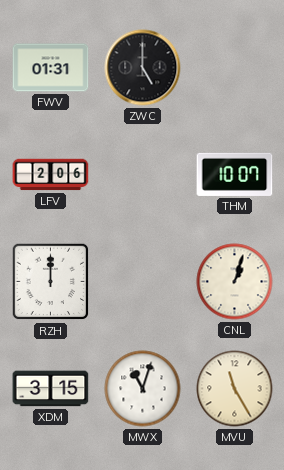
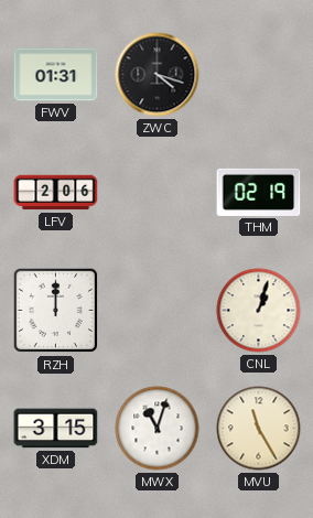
ZWC: 5:00 -> 4:18
THM: 10:07 -> 02:19
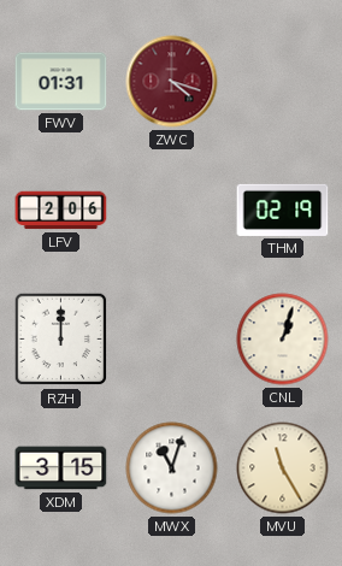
ZWC dial: black -> burgundy
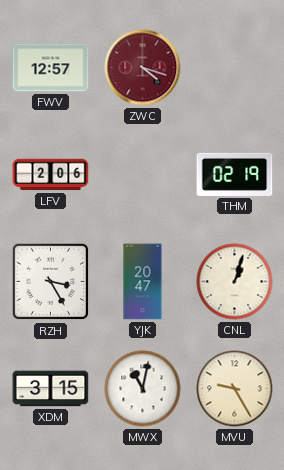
FWV: 01:31 -> 12:57
RZH: 12:00 -> 3:25
YJK: none -> 20:47
MWX: 11:03 -> 11:02
MVU: 11:25 -> 9:25
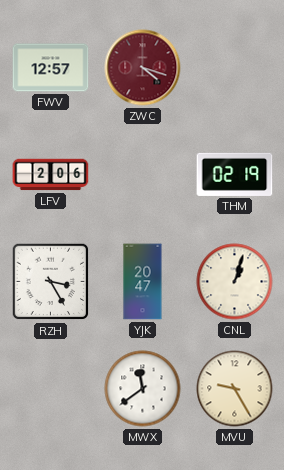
XDM: 3:15 -> none
MWX: 11:02 -> 11:39
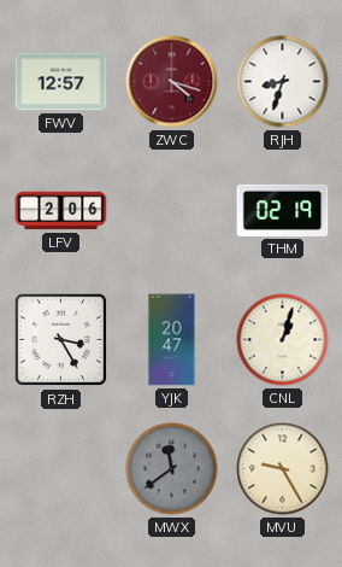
RJH: none -> 8:33
MWX dial: white -> grey
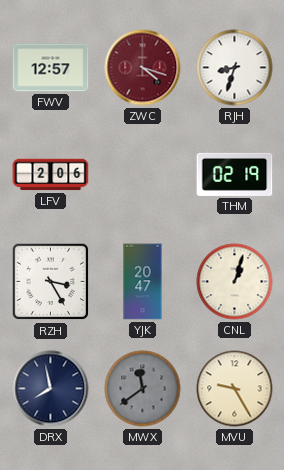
DRX: none -> 7:58
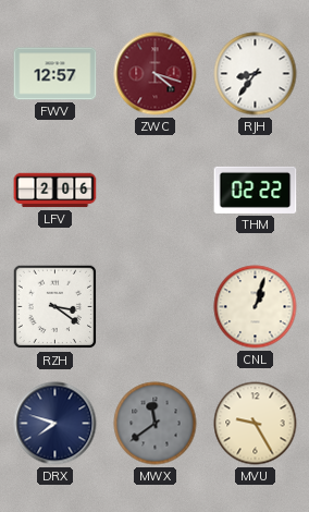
RJH: 8:33 -> 8:36
THM: 02:19 -> 02:22
RZH: 3:25 -> 3:21
YJK: 20:47 -> none
DRX: 7:58 -> 7:48
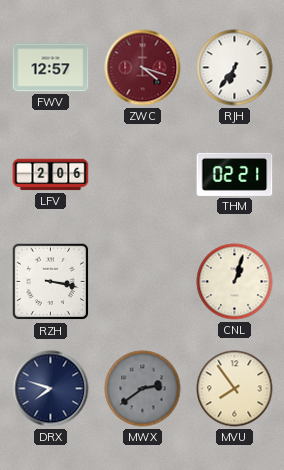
RJH: 8:36 -> 6:36
THM: 02:22 -> 02:21
RZH: 3:21 -> 3:17
MWX: 11:39 -> 2:39
MVU: 9:25 -> 7:54
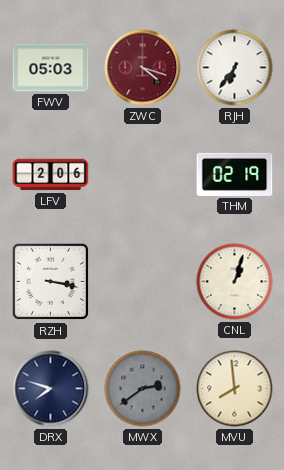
FWV: 12:57 -> 05:03
THM: 02:21 -> 02:19
MVU: 7:54 -> 7:59
